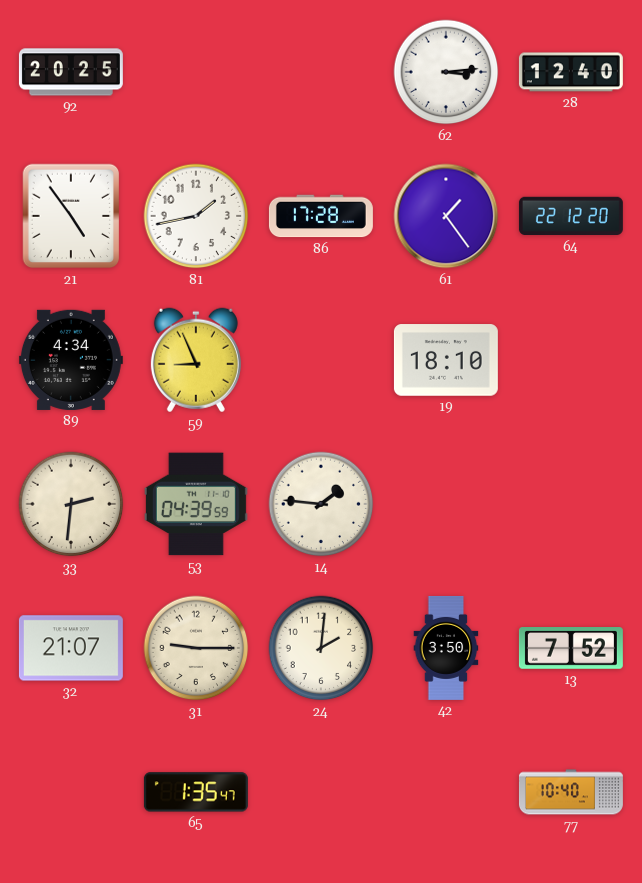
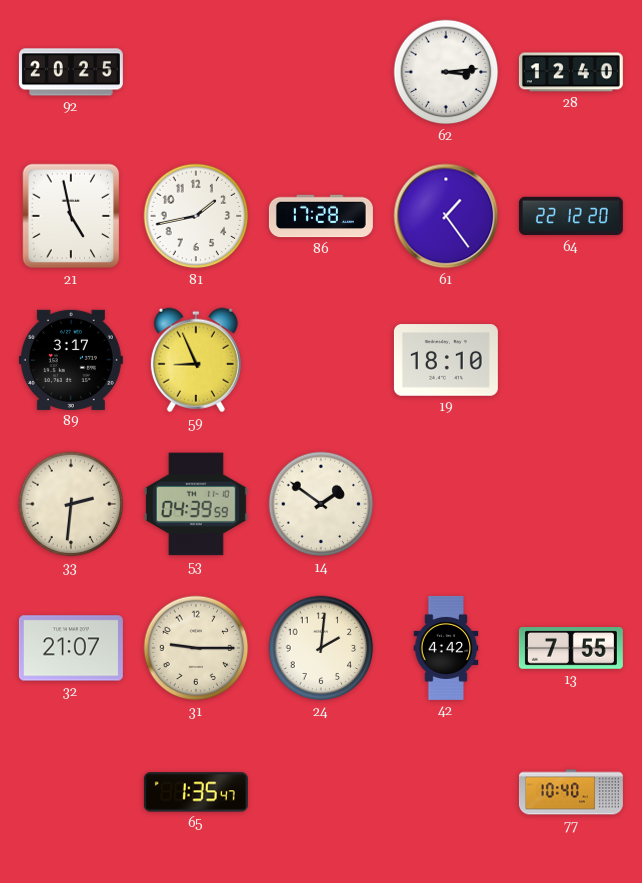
21: 4:54 -> 4:58
89: 4:34 -> 3:17
14: 1:46 -> 1:51
42: 3:50 -> 4:42
13: 7:52 -> 7:55
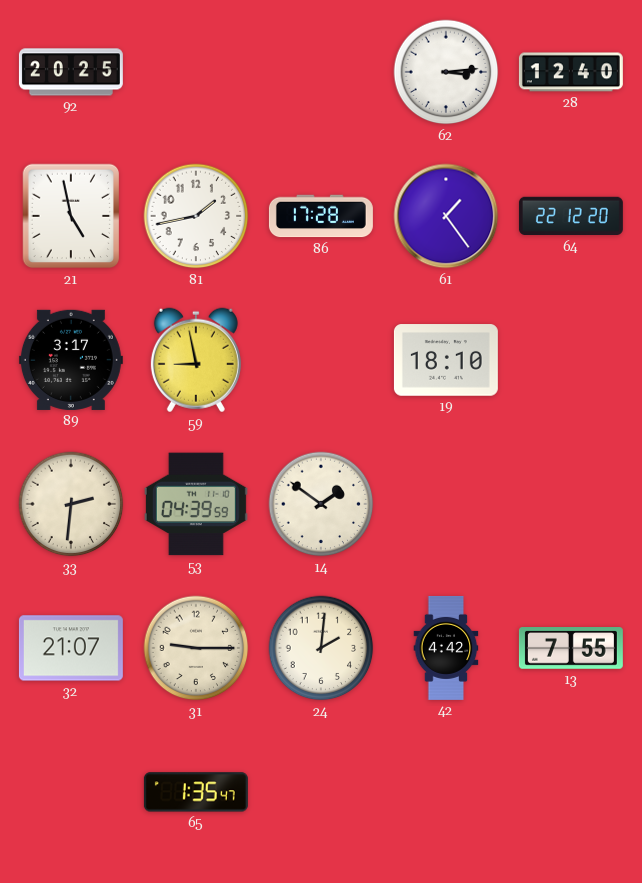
59: 8:56 -> 8:58
77: 10:40 -> none
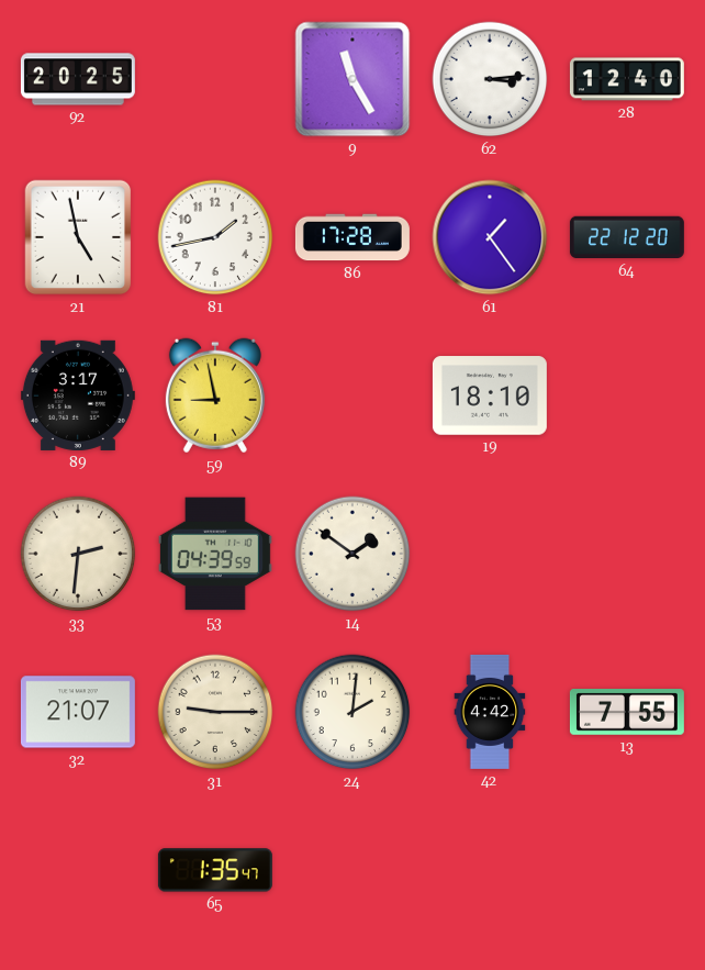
9: none -> 11:25
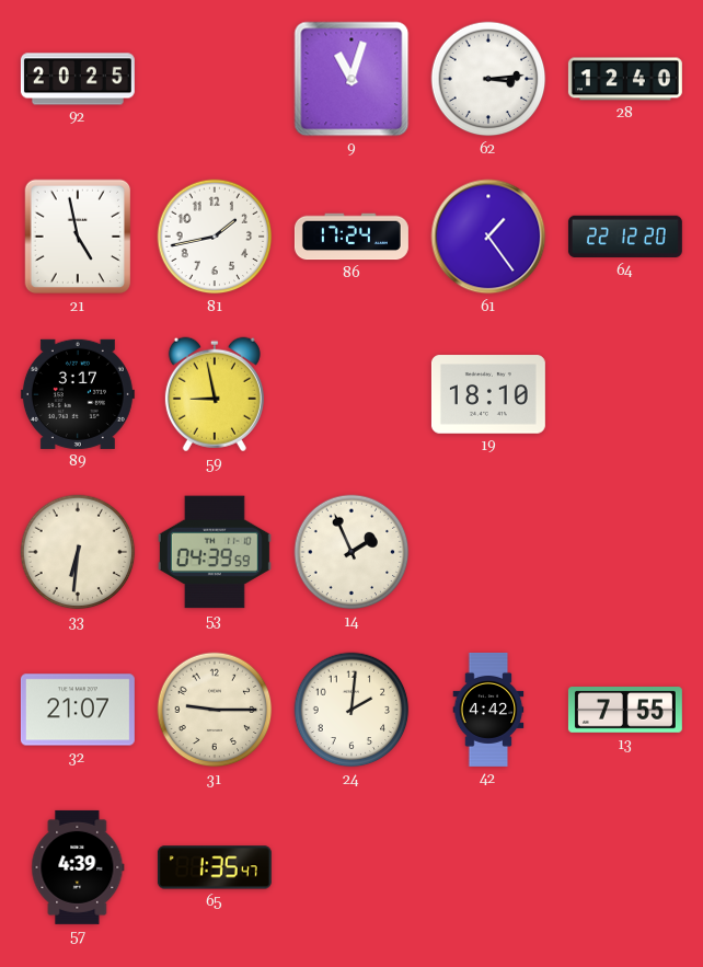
9: 11:25 -> 11:03
86: 17:28 -> 17:24
33: 2:31 -> 6:31
14: 1:51 -> 1:56
57: none -> 4:39
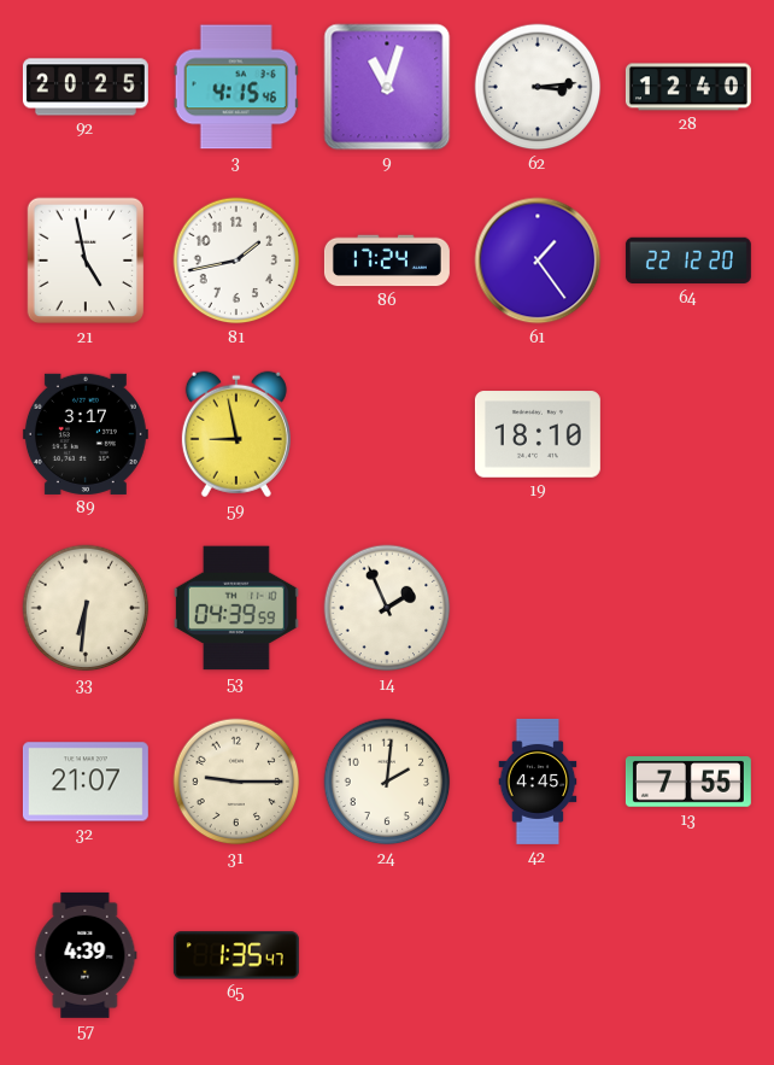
3: none -> 4:15
42: 4:42 -> 4:45
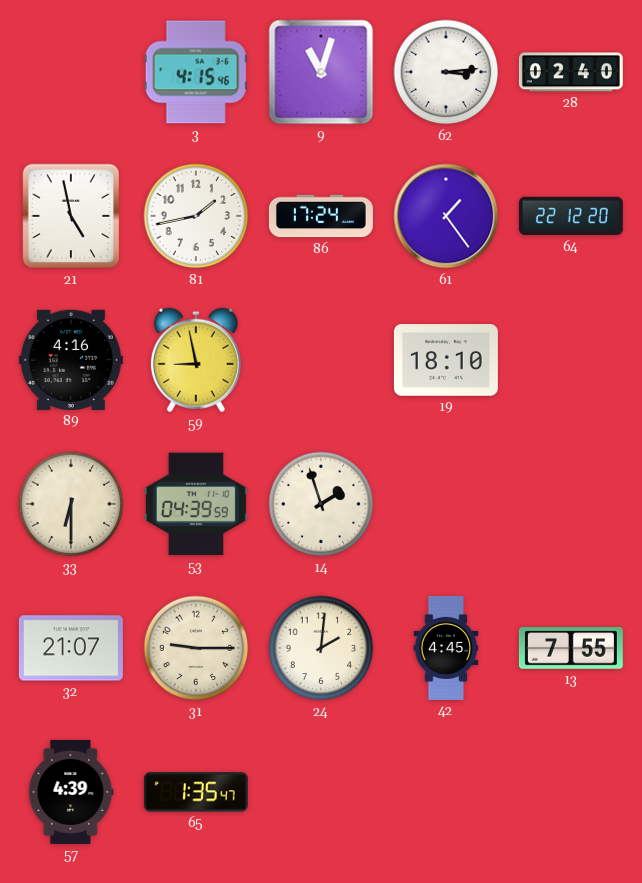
92: 20:25 -> none
28: 12:40 -> 02:40
89: 3:17 -> 4:16
33: 6:31 -> 6:30
14: 1:56 -> 1:57
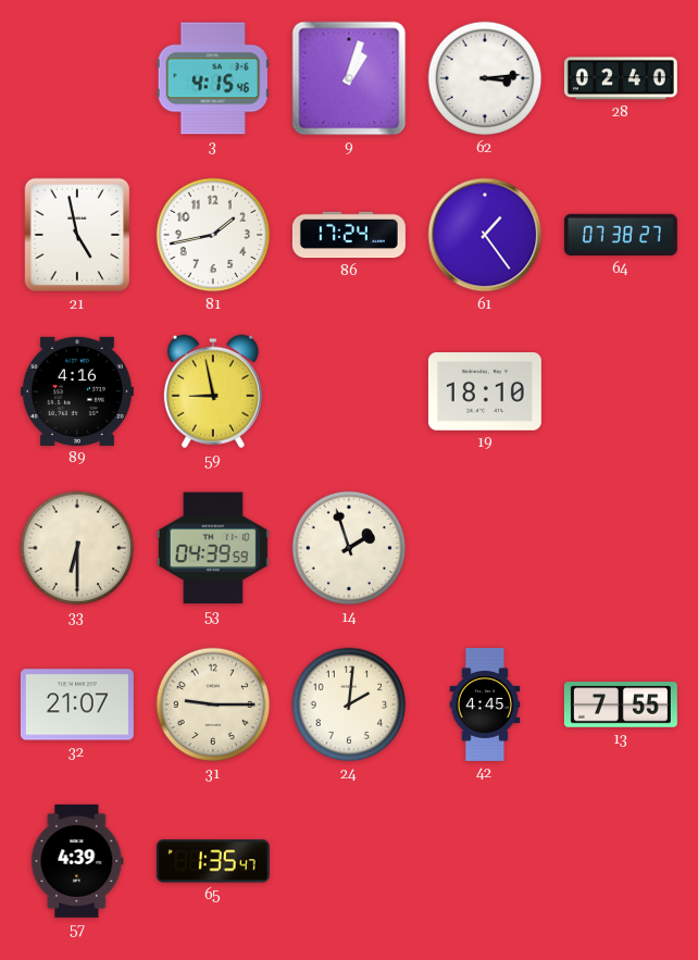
9: 11:03 -> 1:03
64: 22:12 -> 07:38
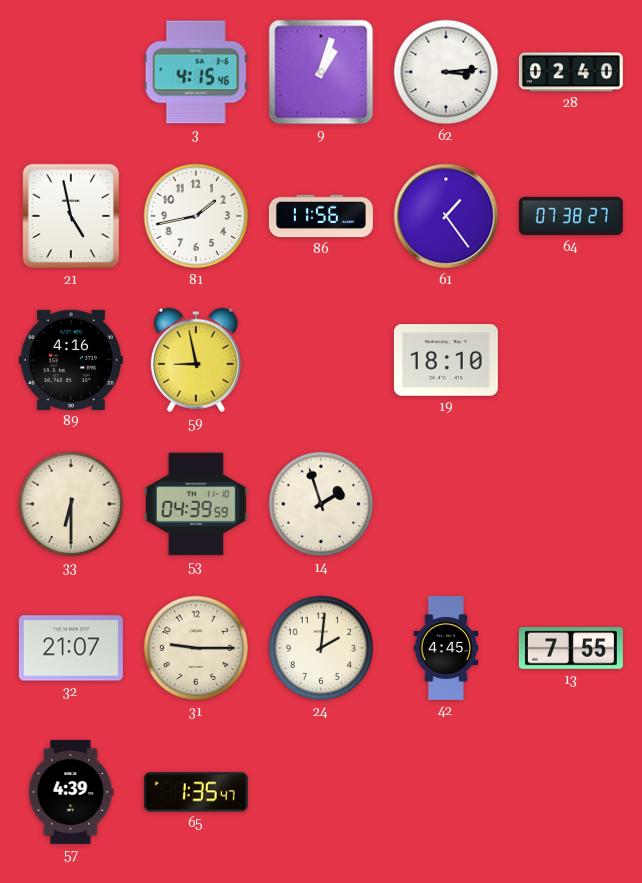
86: 17:24 -> 11:56
